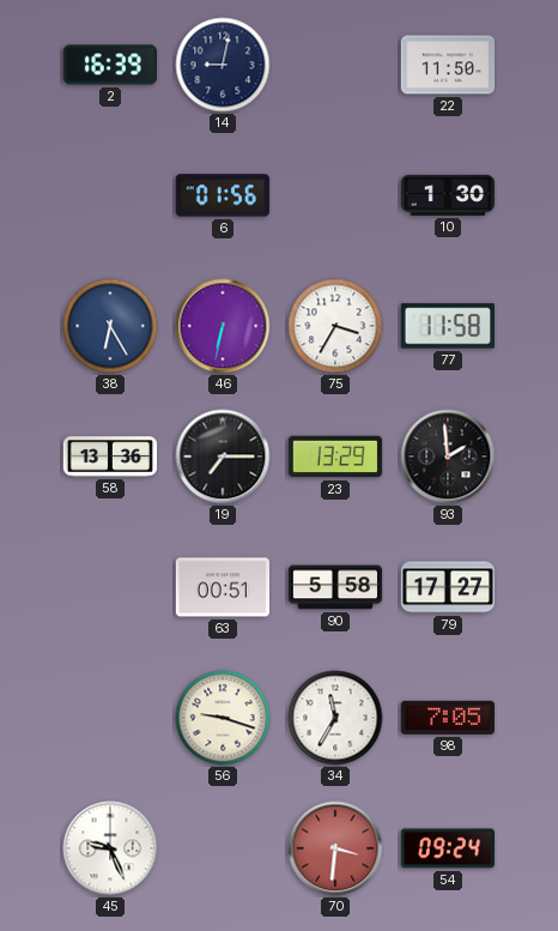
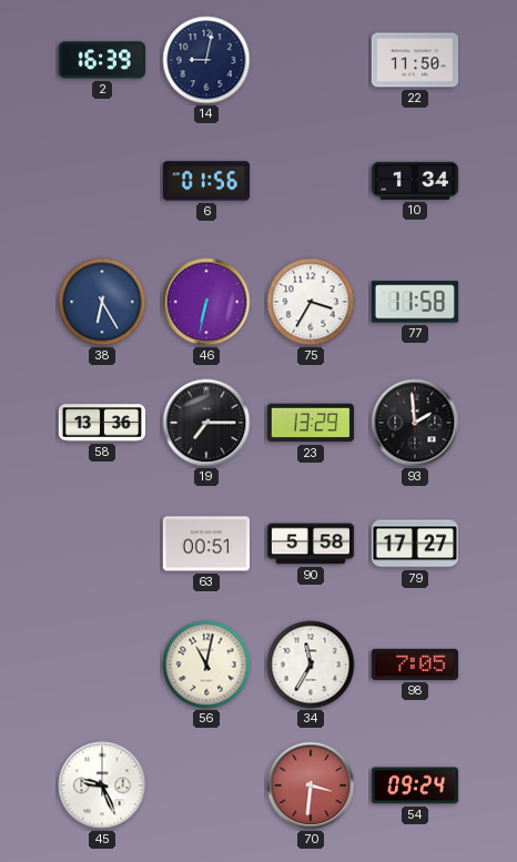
10: 1:30 -> 1:34
56: 9:18 -> 11:02
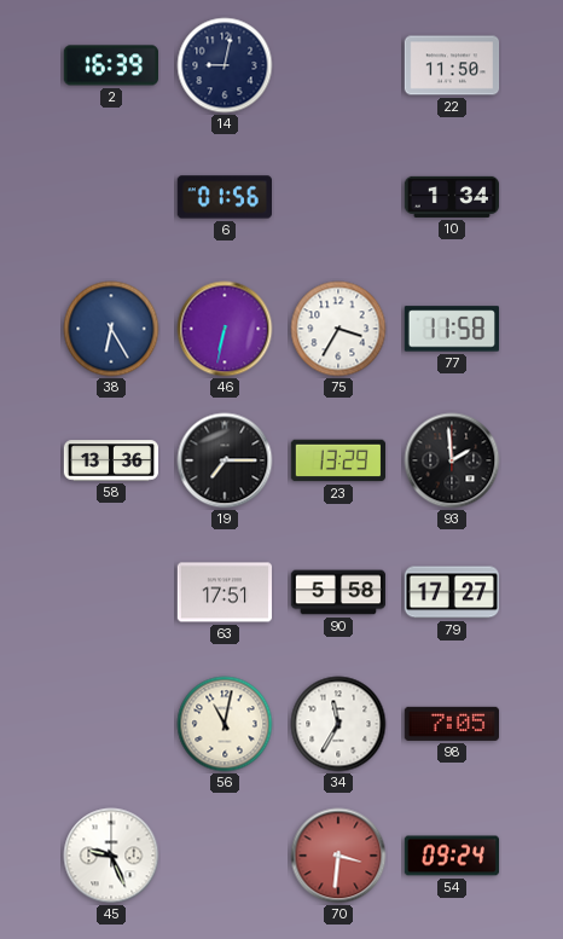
63: 00:51 -> 17:51
